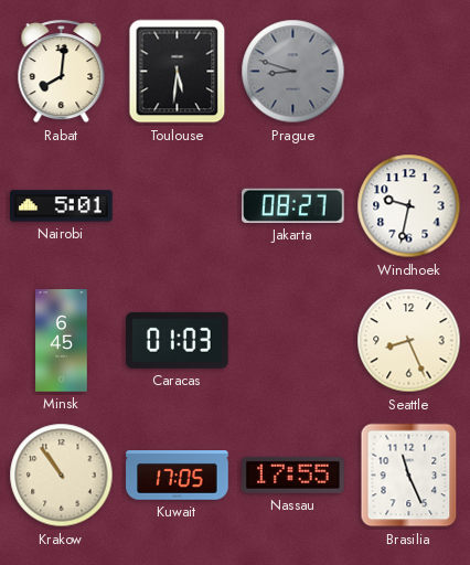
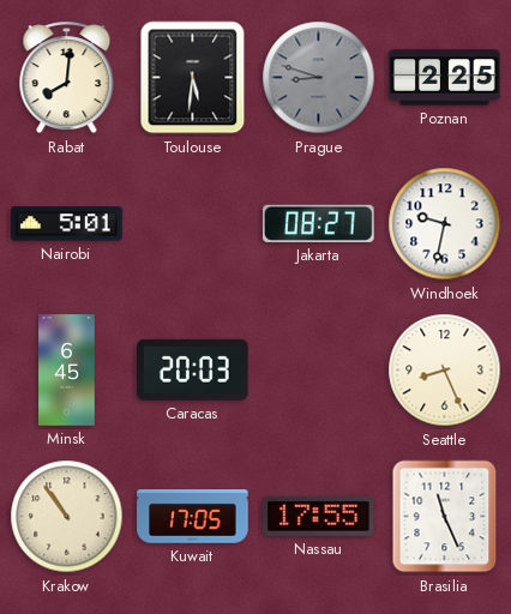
Poznan: none -> 2:25
Caracas: 01:03 -> 20:03
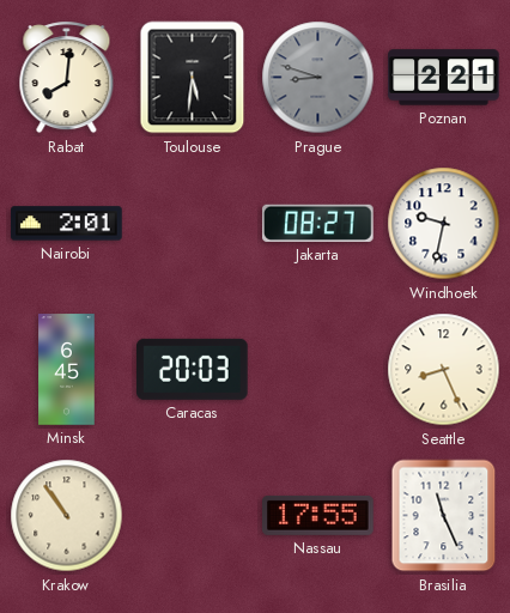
Poznan: 2:25 -> 2:21
Nairobi: 5:01 -> 2:01
Kuwait: 17:05 -> none
